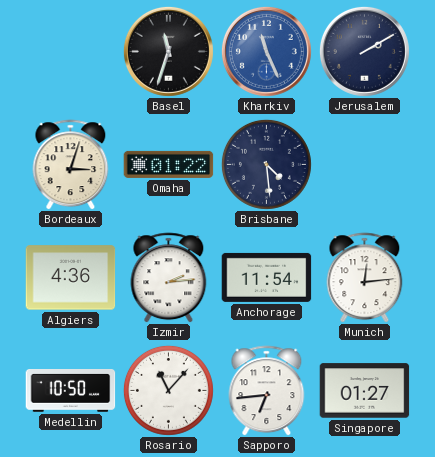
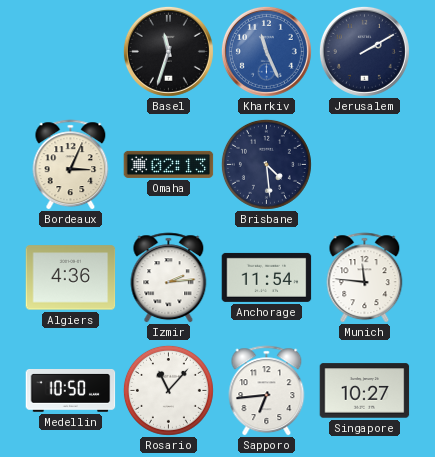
Bordeaux: 3:03 -> 3:04
Omaha: 01:22 -> 02:13
Munich: 12:14 -> 11:46
Singapore: 01:27 -> 10:27
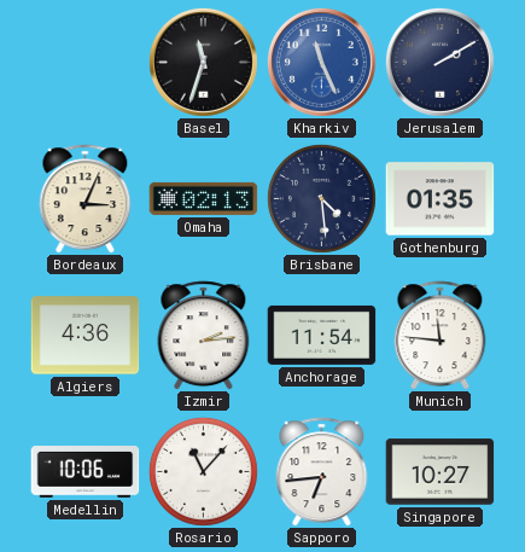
Gothenburg: none -> 01:35
Medellin: 10:50 -> 10:06
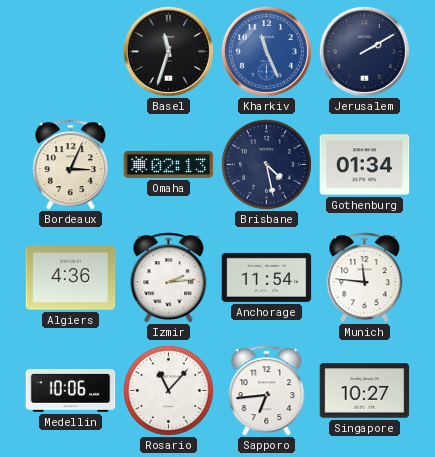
Brisbane: 4:29 -> 4:28
Gothenburg: 01:35 -> 01:34
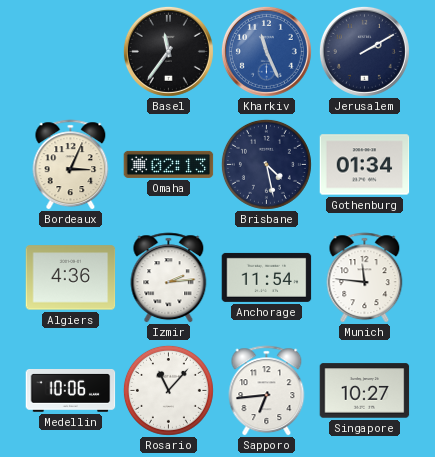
Basel: 11:33 -> 11:36
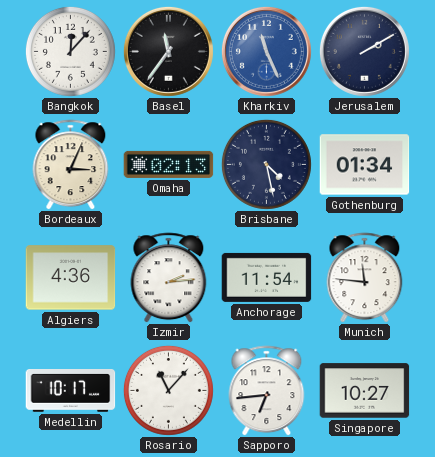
Bangkok: none -> 12:07
Medellin: 10:06 -> 10:17
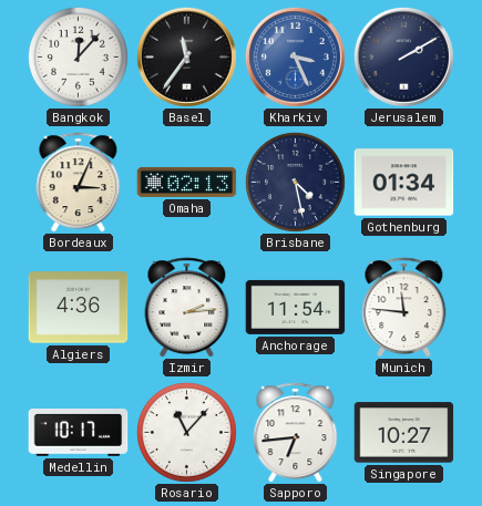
Kharkiv: 11:26 -> 3:26
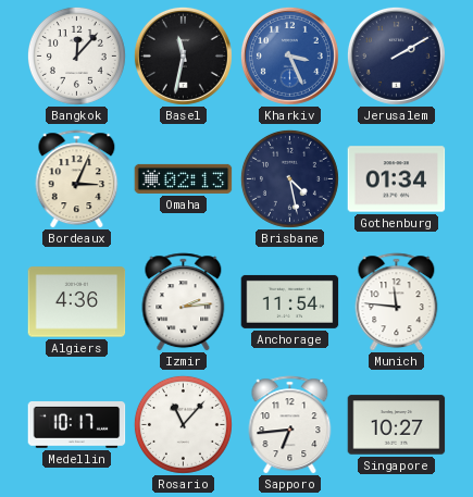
Basel: 11:36 -> 11:32
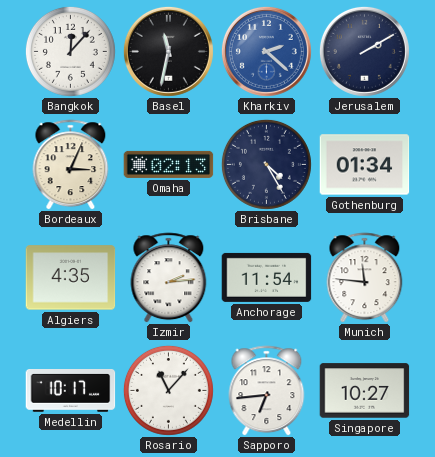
Kharkiv: 3:26 -> 2:22
Brisbane: 4:28 -> 4:25
Algiers: 4:36 -> 4:35
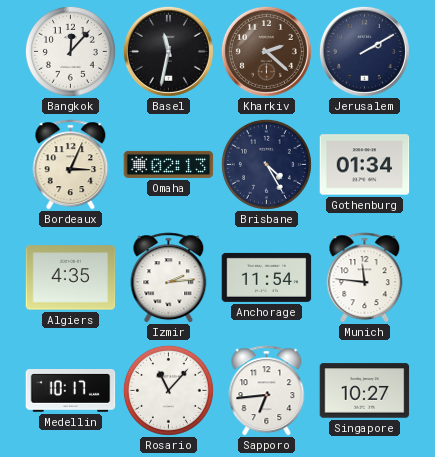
Kharkiv dial: blue -> brown
